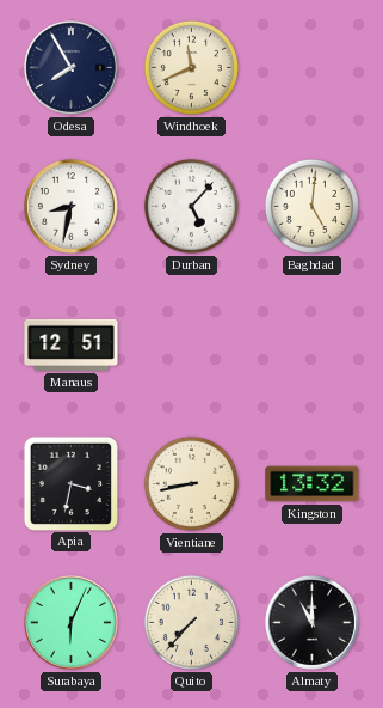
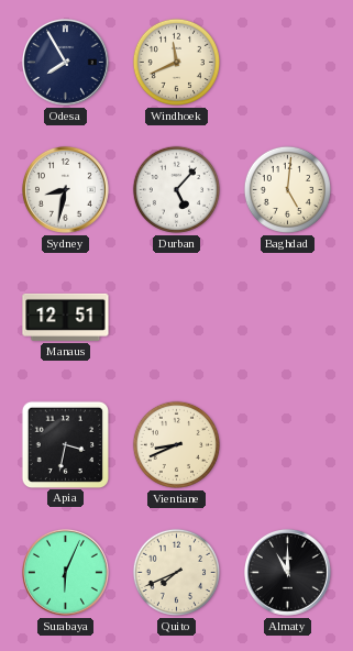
Vientiane: 8:43 -> 8:41
Kingston: 13:32 -> none
Quito: 7:37 -> 7:41
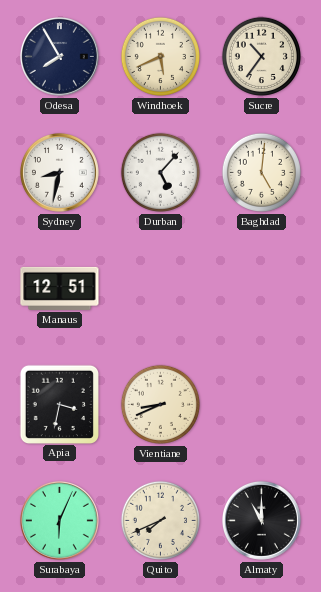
Windhoek: 11:41 -> 5:41
Sucre: none -> 10:36
